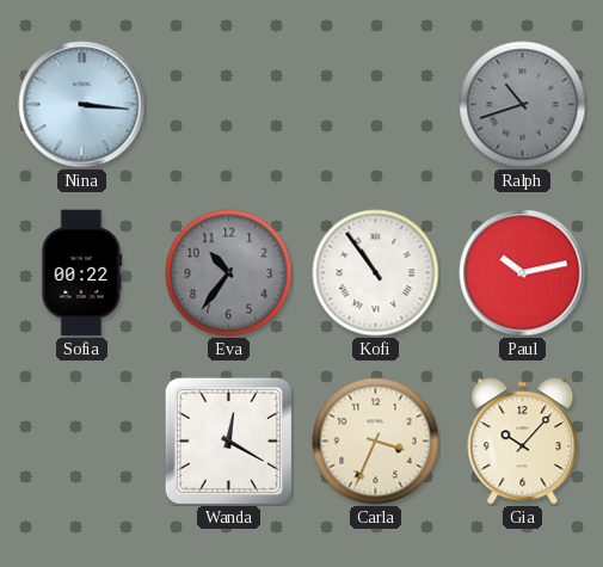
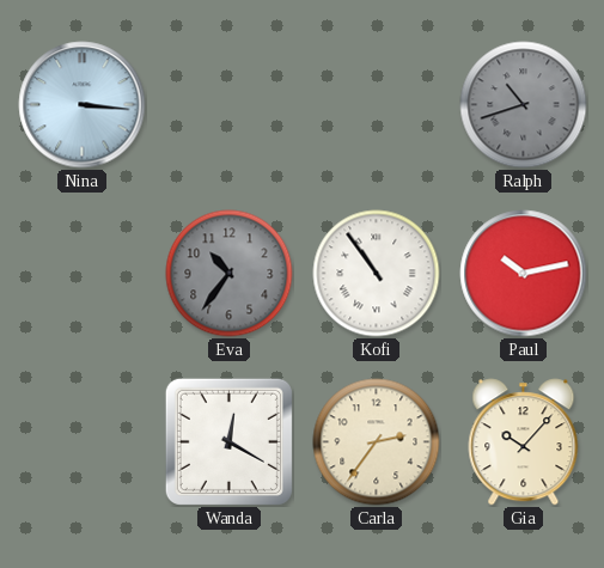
Sofia: 00:22 -> none
Carla: 3:34 -> 2:36
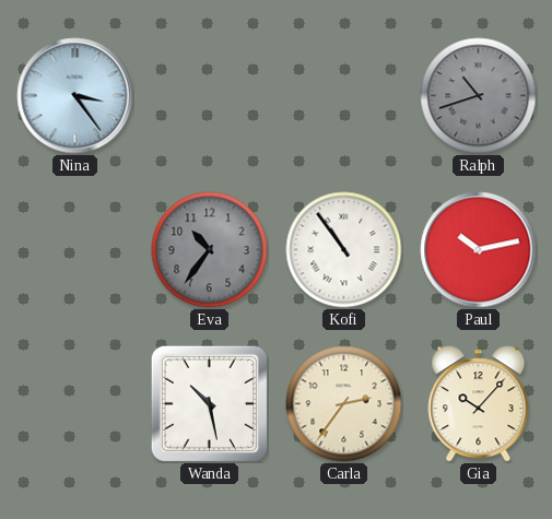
Nina: 3:16 -> 3:24
Wanda: 12:20 -> 10:28
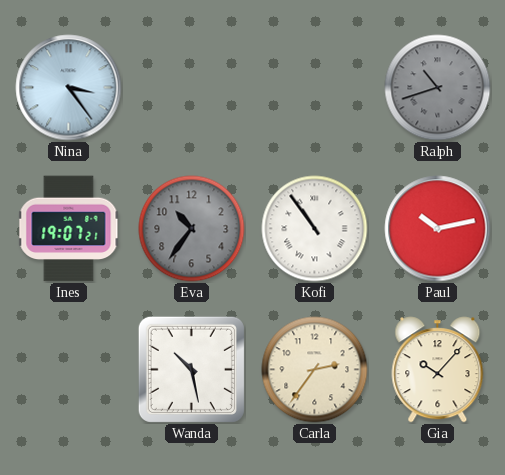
Ines: none -> 19:07
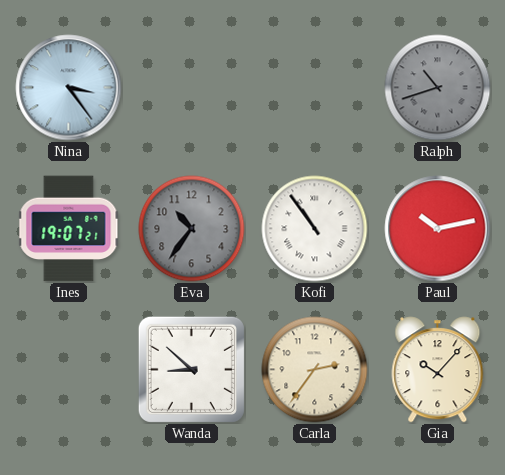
Wanda: 10:28 -> 8:52
